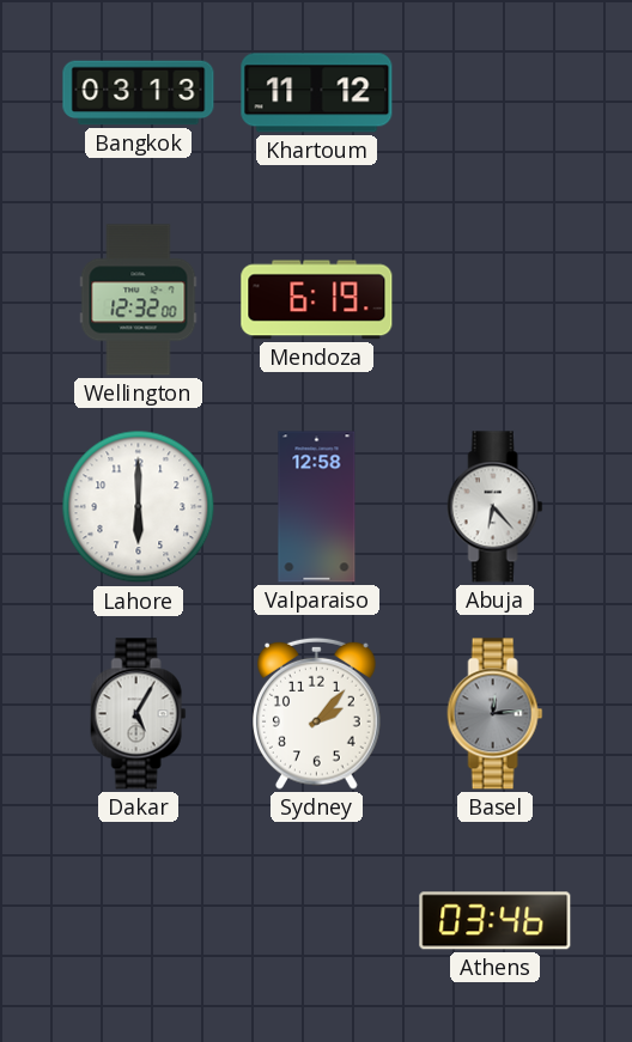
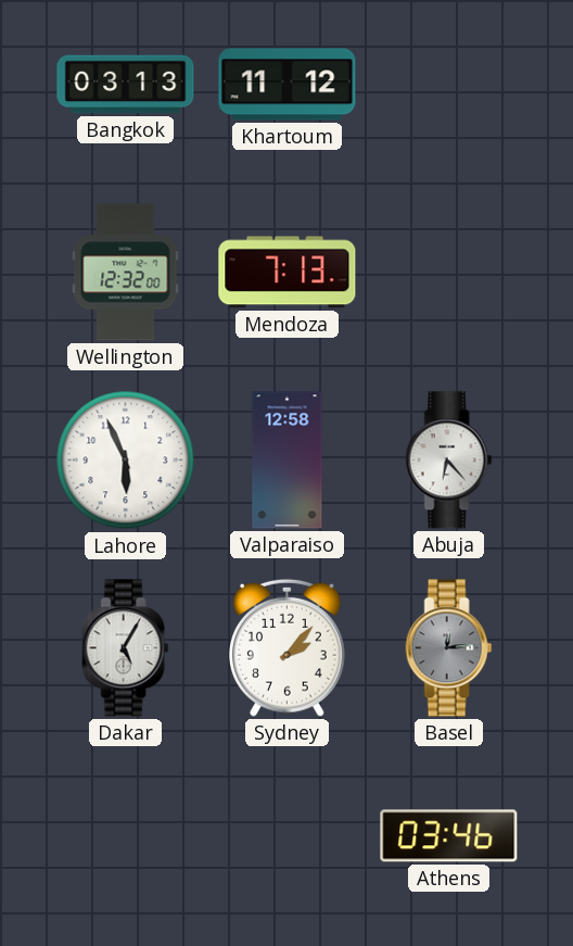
Mendoza: 6:19 -> 7:13
Lahore: 6:00 -> 5:56
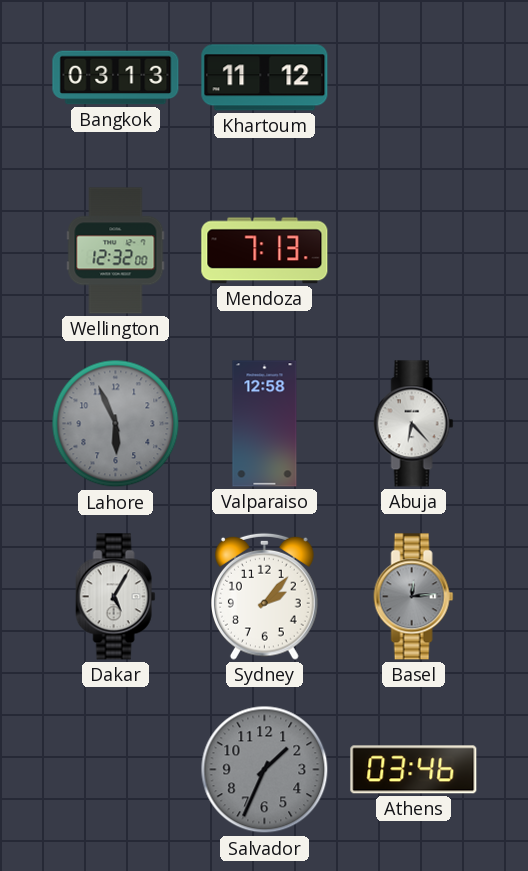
Lahore dial: white -> grey
Salvador: none -> 1:34
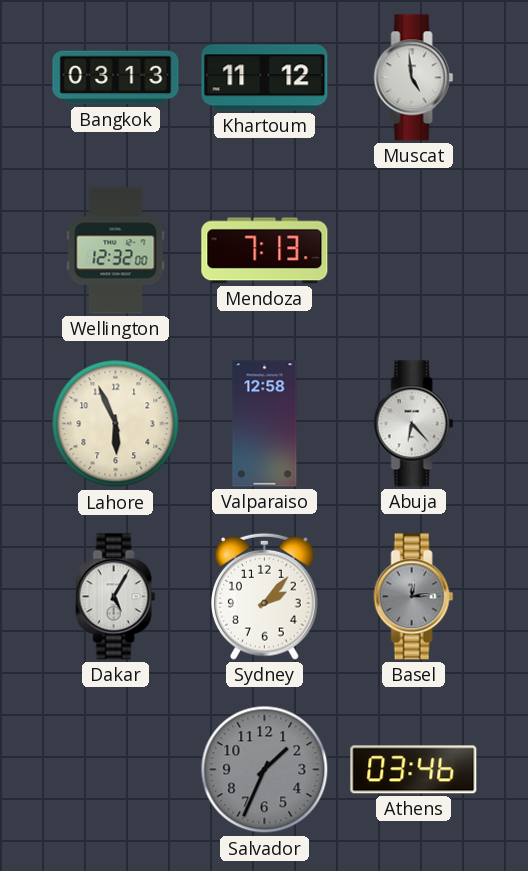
Muscat: none -> 4:59
Lahore dial: grey -> cream
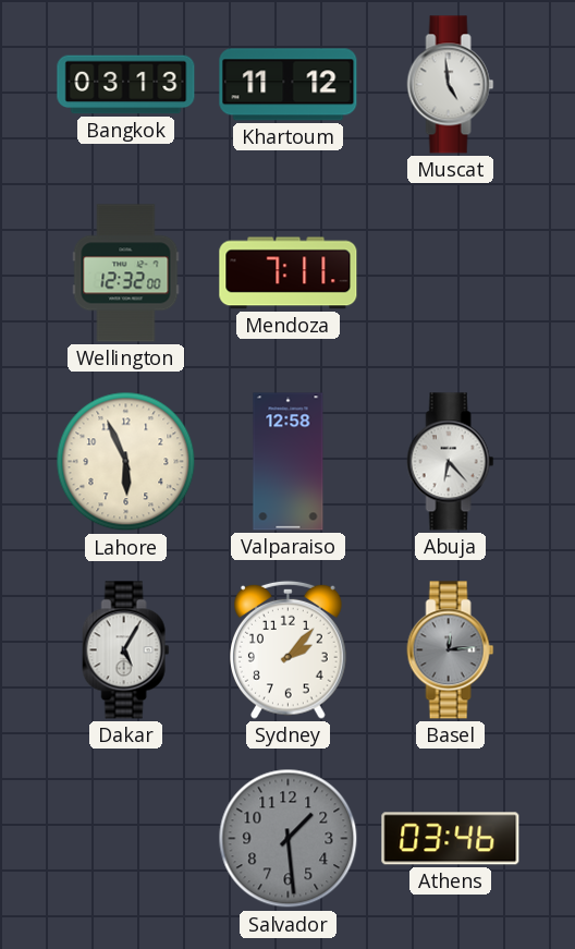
Mendoza: 7:13 -> 7:11
Salvador: 1:34 -> 1:29
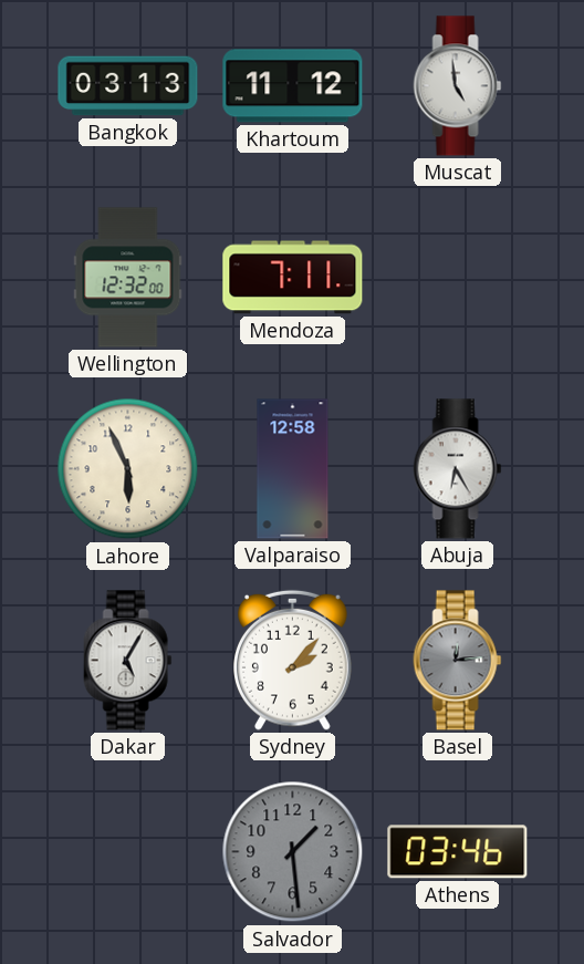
Abuja: 6:23 -> 6:25
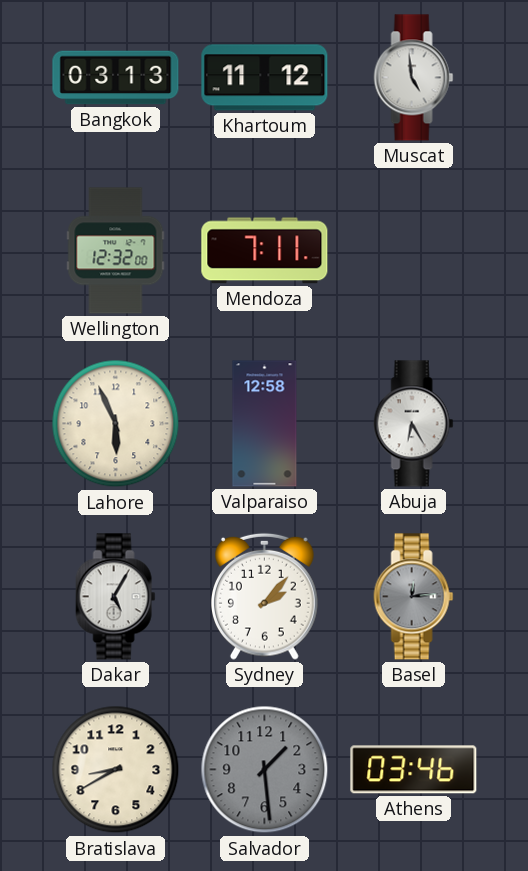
Bratislava: none -> 8:40
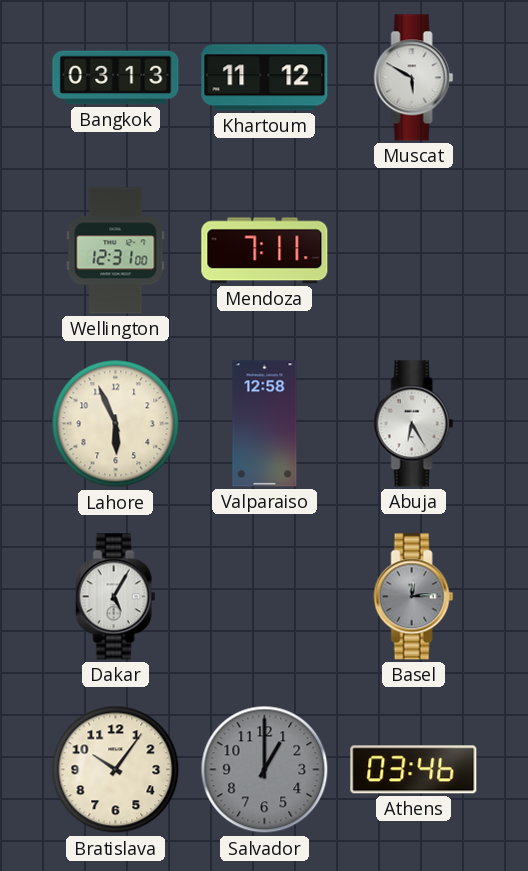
Muscat: 4:59 -> 5:50
Wellington: 12:32 -> 12:31
Sydney: 2:07 -> none
Bratislava: 8:40 -> 10:06
Salvador: 1:29 -> 1:00
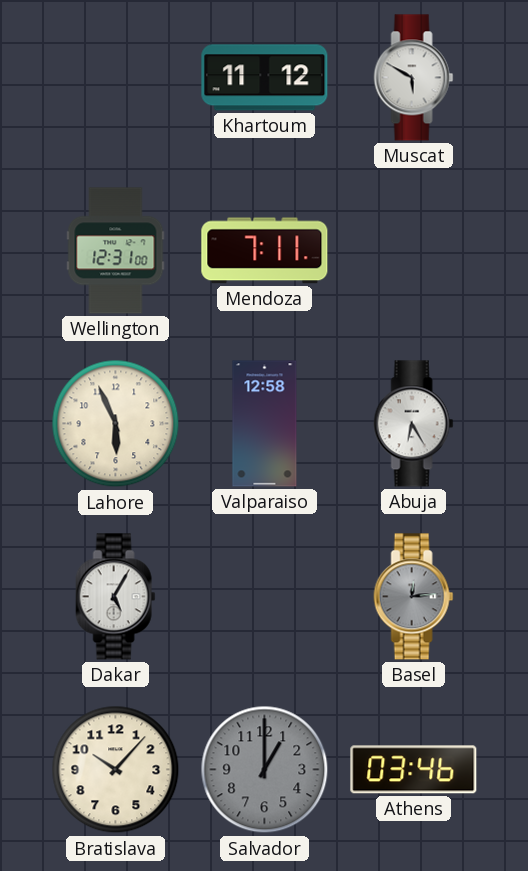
Bangkok: 03:13 -> none
Bratislava: 10:06 -> 10:07
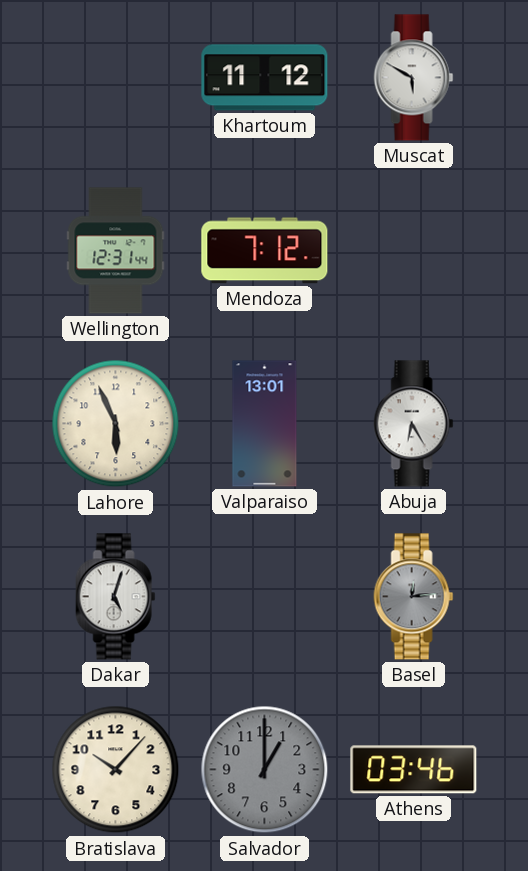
Wellington: 12:31:00 -> 12:31:44
Mendoza: 7:11 -> 7:12
Valparaiso: 12:58 -> 13:01
Dakar: 5:05 -> 5:03
